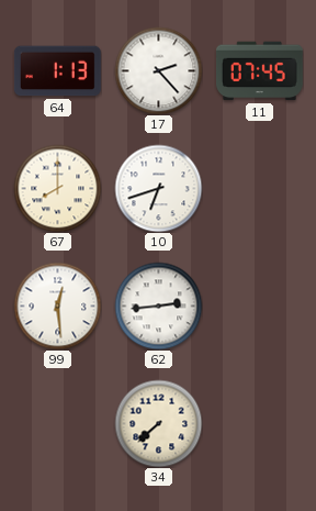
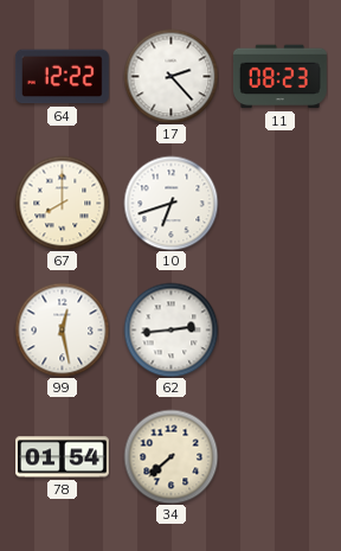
64: 1:13 -> 12:22
11: 07:45 -> 08:23
99: 12:29 -> 12:28
78: none -> 01:54
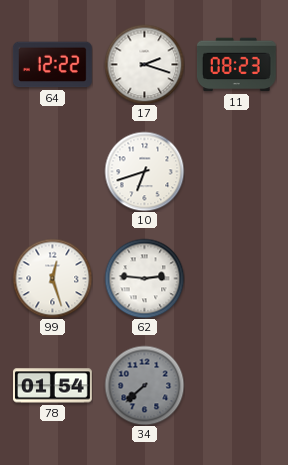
17: 2:23 -> 2:18
67: 8:00 -> none
99: 12:28 -> 12:27
62: 2:44 -> 2:46
34 dial: cream -> grey
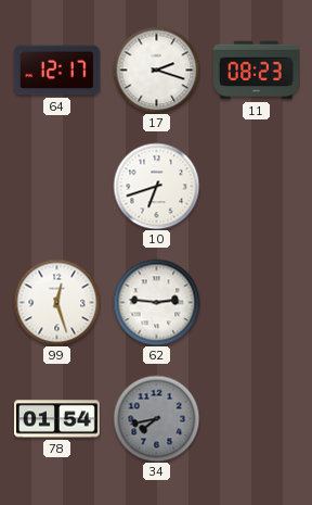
64: 12:22 -> 12:17
34: 7:38 -> 7:43
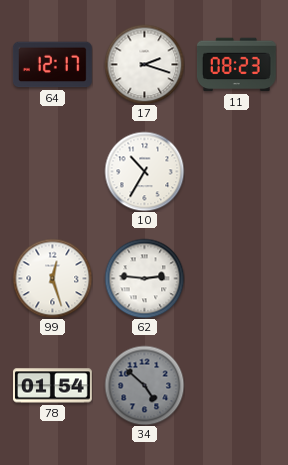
10: 6:42 -> 10:35
34: 7:43 -> 4:52
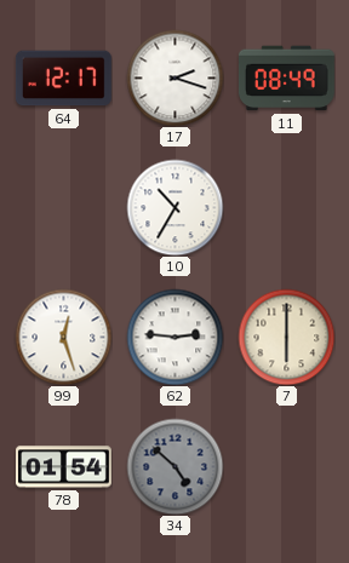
11: 08:23 -> 08:49
7: none -> 6:00
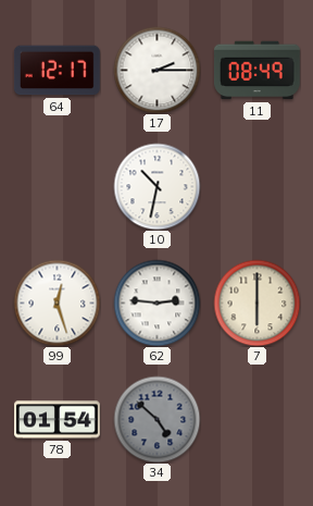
17: 2:18 -> 2:15
10: 10:35 -> 10:32
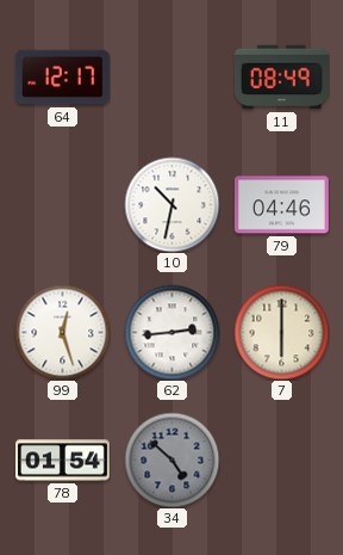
17: 2:15 -> none
79: none -> 04:46
62: 2:46 -> 2:44
